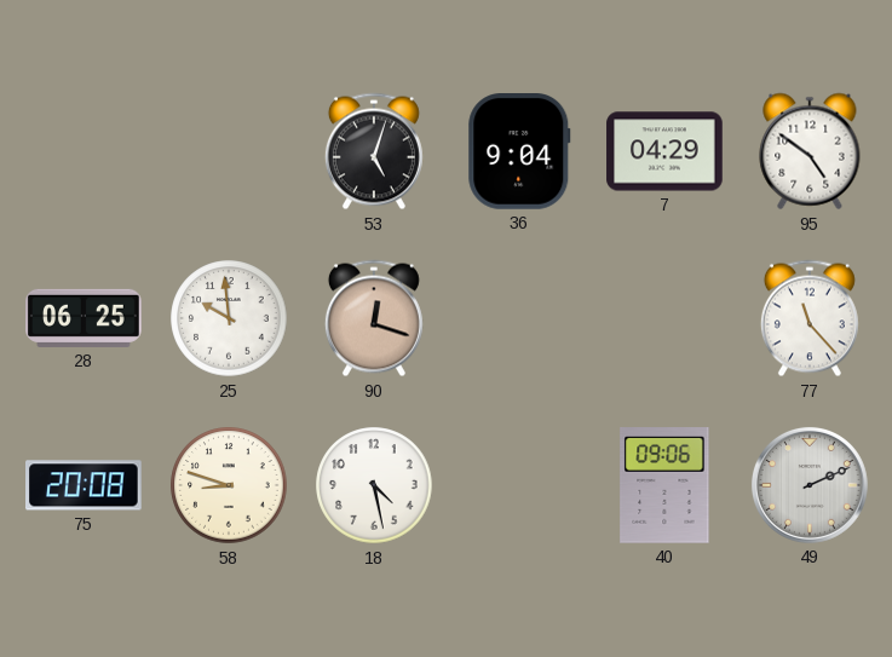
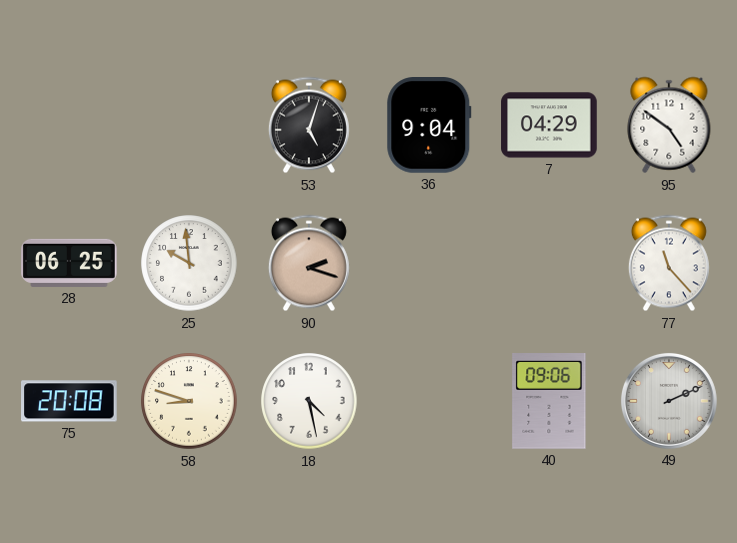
90: 12:18 -> 2:18
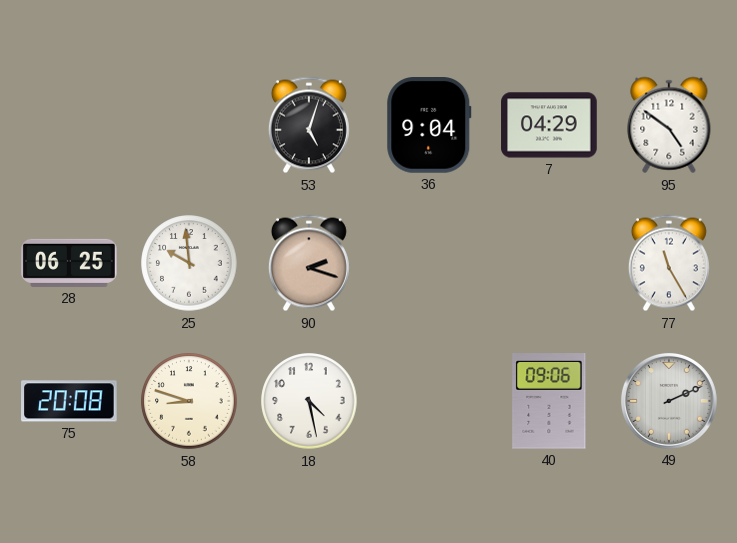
77: 11:23 -> 11:25
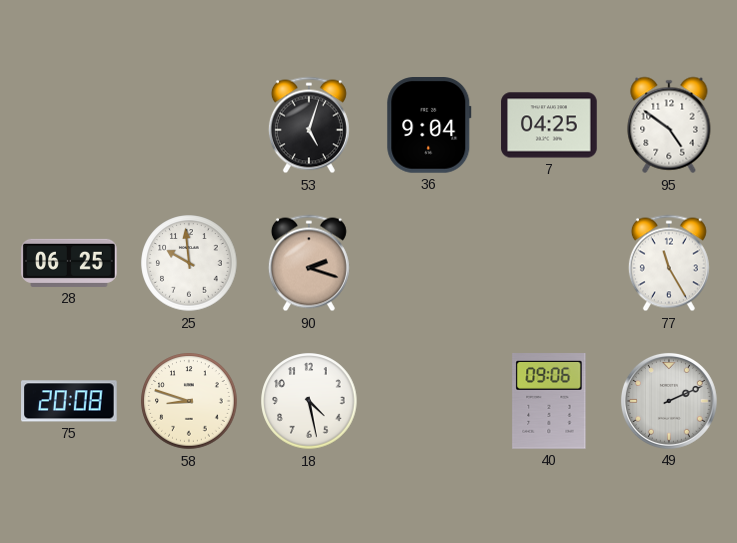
7: 04:29 -> 04:25
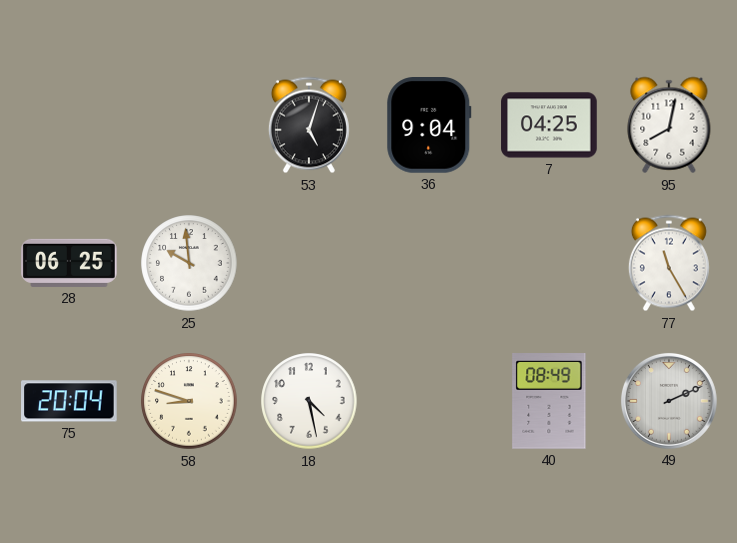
95: 4:51 -> 8:02
90: 2:18 -> none
75: 20:08 -> 20:04
40: 09:06 -> 08:49
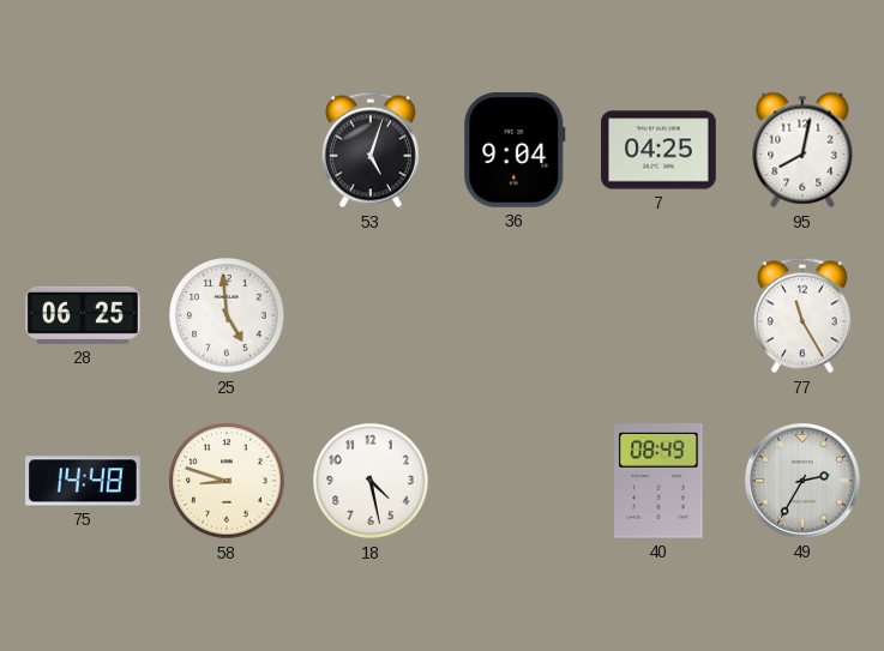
25: 9:59 -> 4:59
75: 20:04 -> 14:48
49: 2:11 -> 2:35
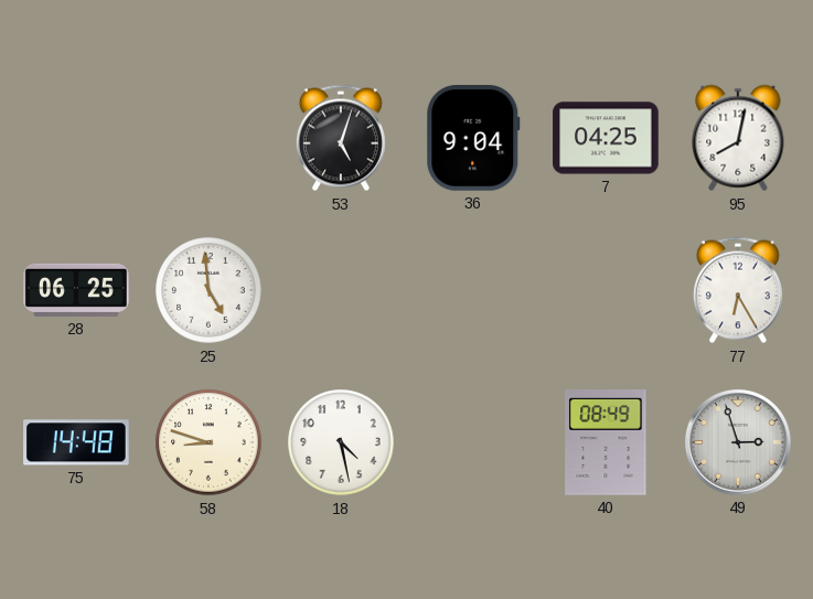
77: 11:25 -> 6:25
49: 2:35 -> 2:57
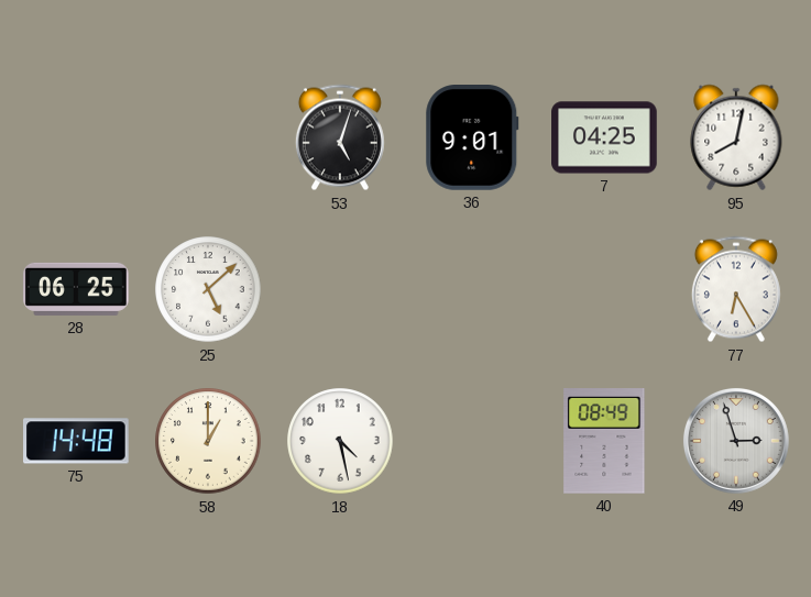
36: 9:04 -> 9:01
25: 4:59 -> 5:08
58: 8:48 -> 1:00
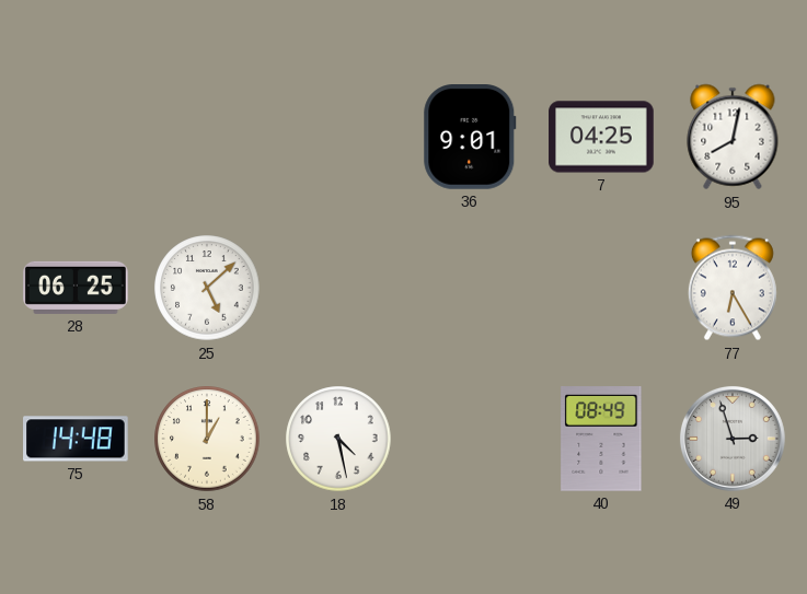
53: 5:03 -> none
